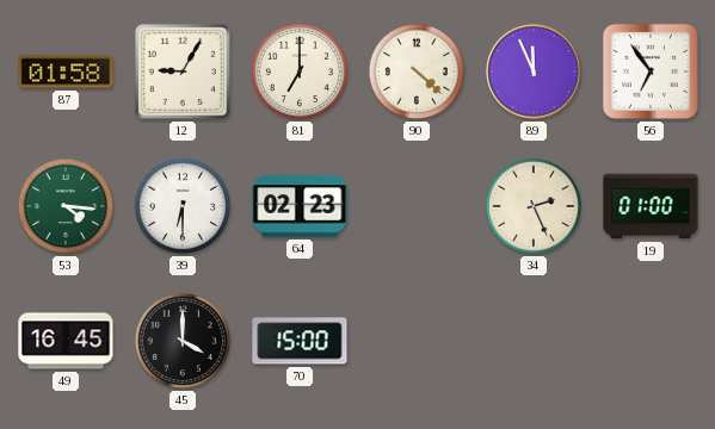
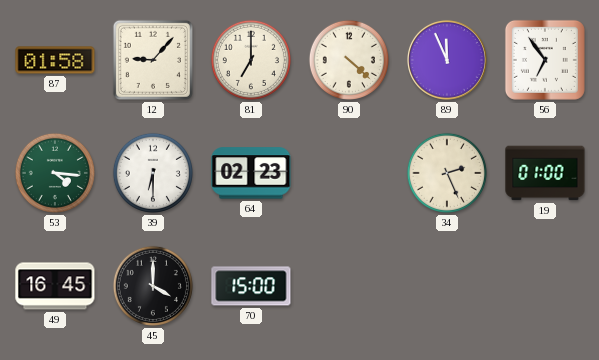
12: 9:05 -> 9:07
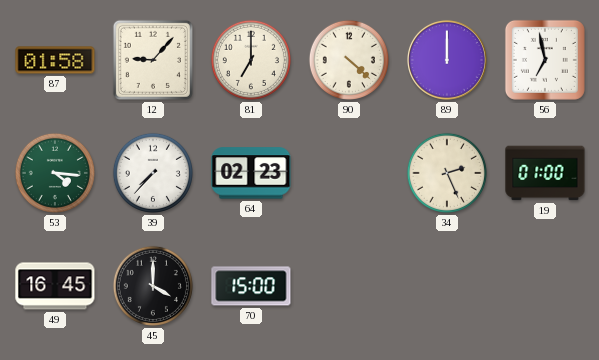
89: 11:56 -> 12:00
56: 6:54 -> 6:58
39: 6:30 -> 7:37
